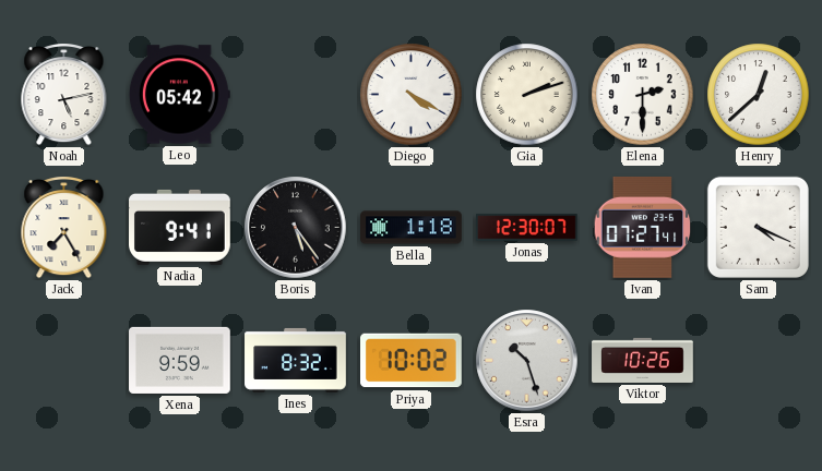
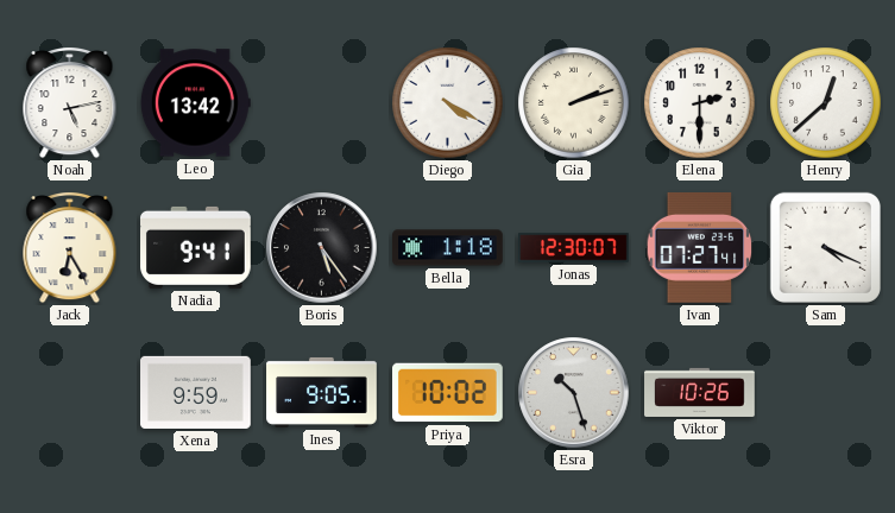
Leo: 05:42 -> 13:42
Jack: 7:25 -> 6:25
Ines: 8:32 -> 9:05
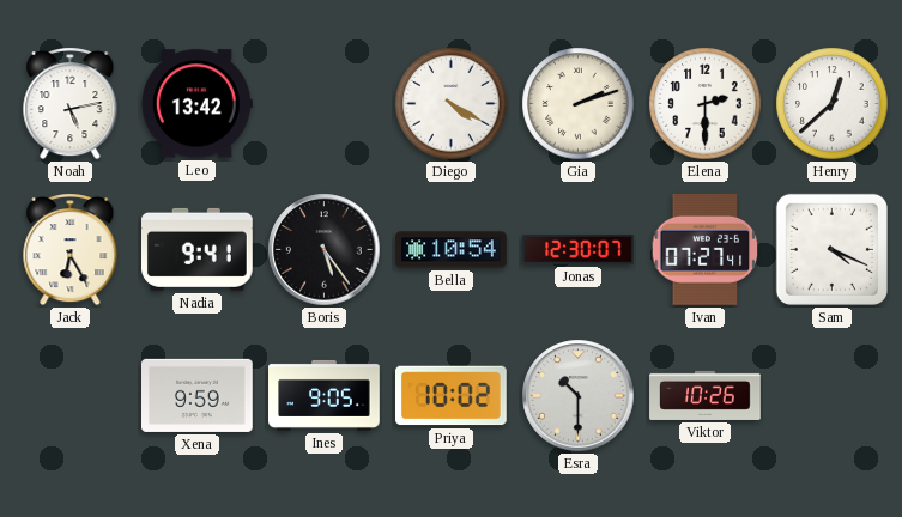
Bella: 1:18 -> 10:54
Esra: 10:27 -> 10:30
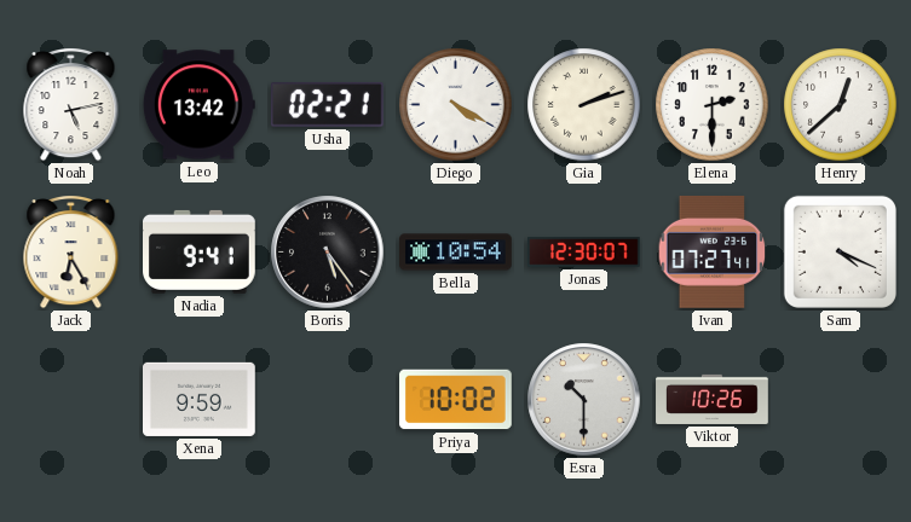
Usha: none -> 02:21
Ines: 9:05 -> none
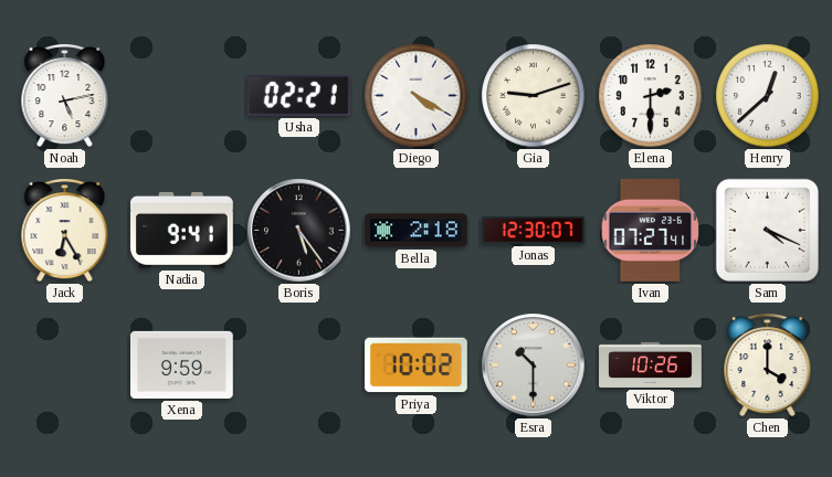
Leo: 13:42 -> none
Gia: 2:12 -> 9:12
Bella: 10:54 -> 2:18
Chen: none -> 4:00
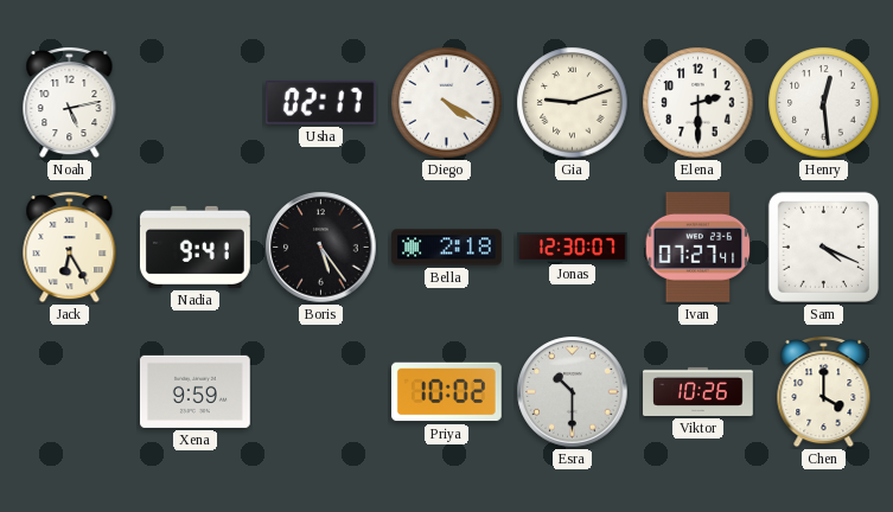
Usha: 02:21 -> 02:17
Henry: 12:38 -> 12:29
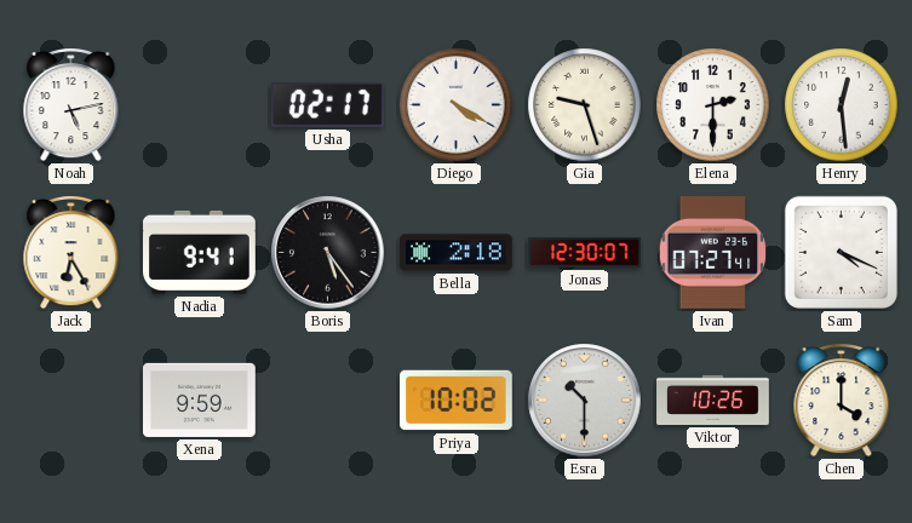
Gia: 9:12 -> 9:27
